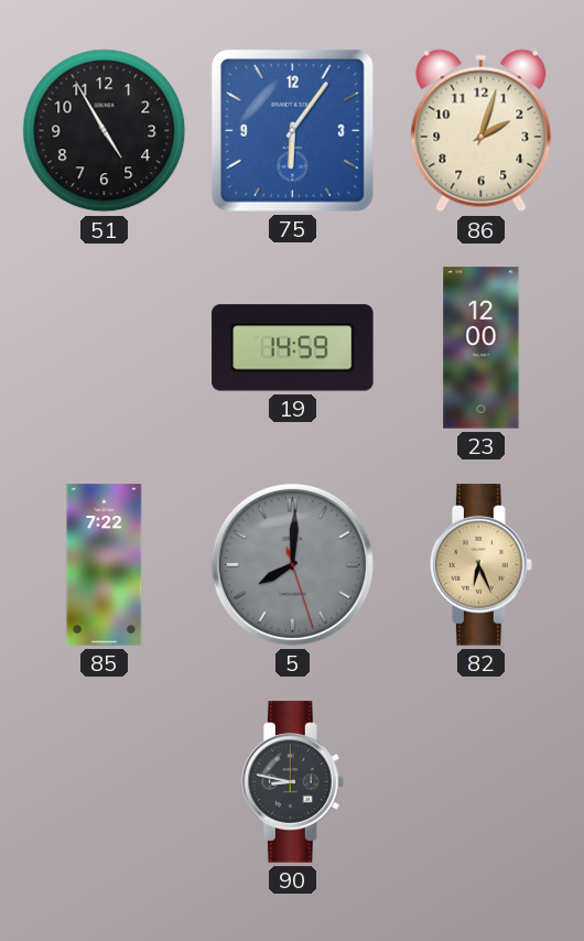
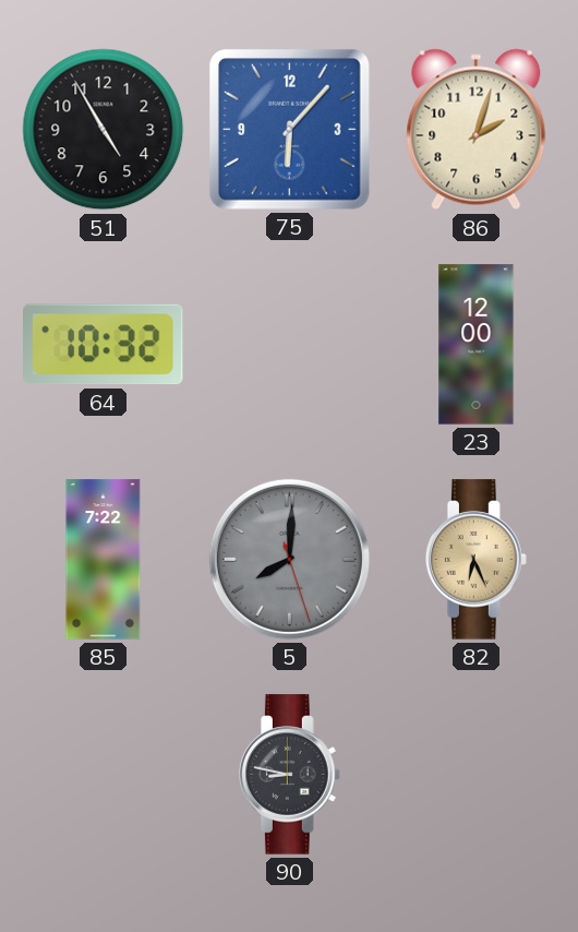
75: 6:06 -> 6:07
64: none -> 10:32
19: 14:59 -> none
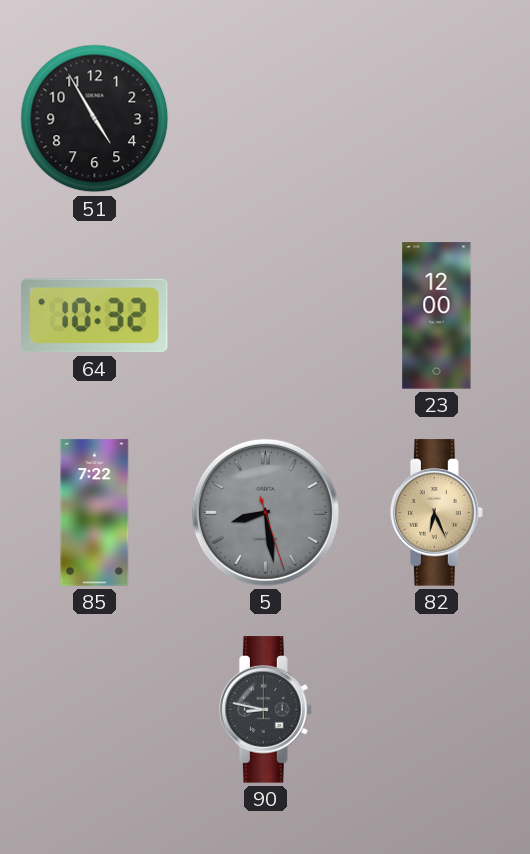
75: 6:07 -> none
86: 2:03 -> none
5: 8:00 -> 8:28
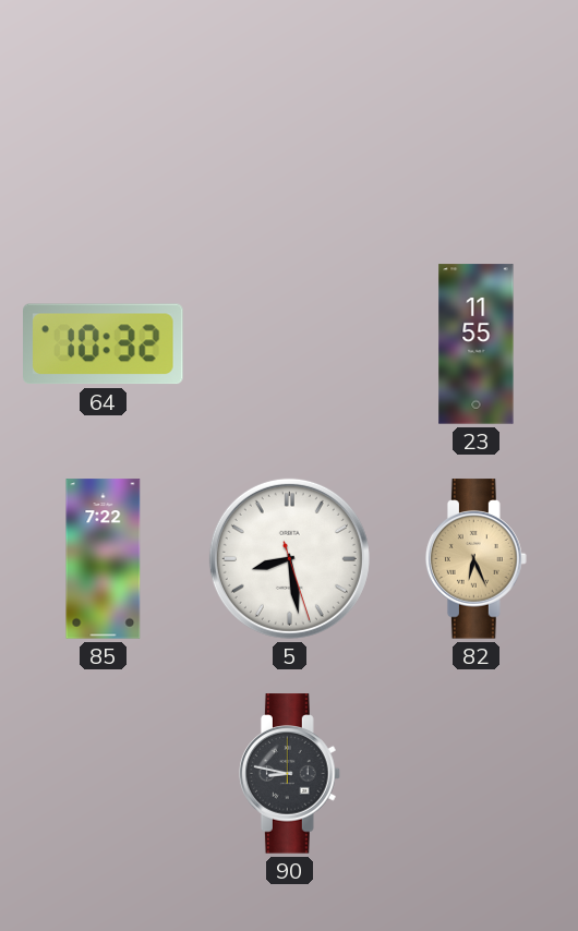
51: 4:55 -> none
23: 12:00 -> 11:55
5 dial: grey -> white
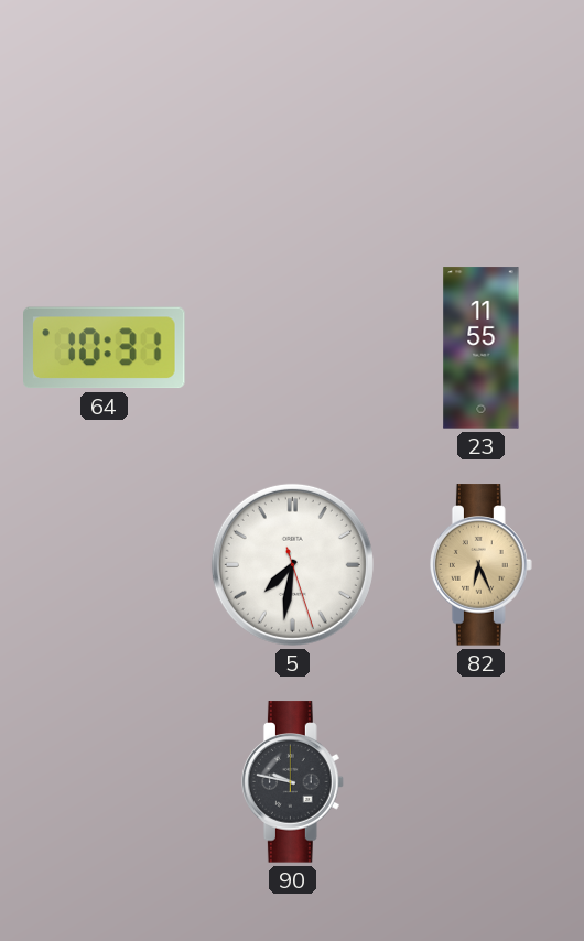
64: 10:32 -> 10:31
85: 7:22 -> none
5: 8:28 -> 7:31
90: 8:47 -> 9:47
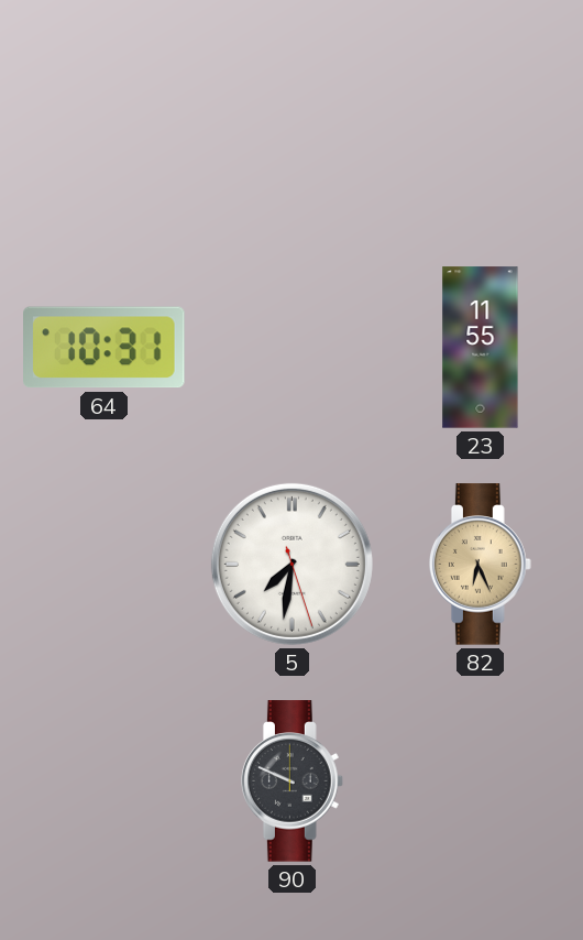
90: 9:47 -> 9:49
